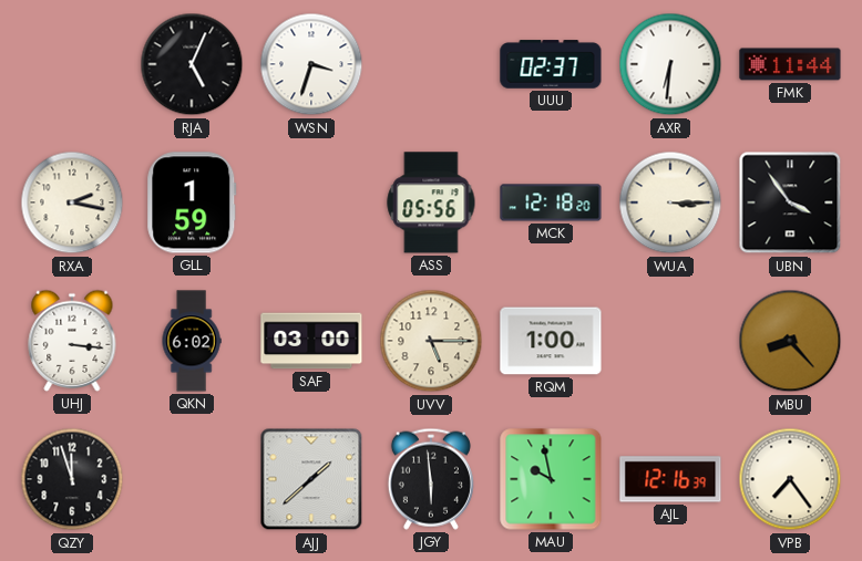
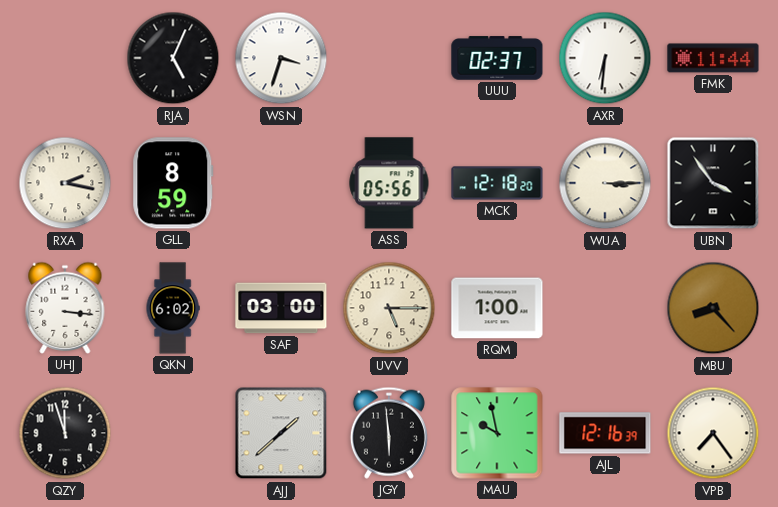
GLL: 1:59 -> 8:59
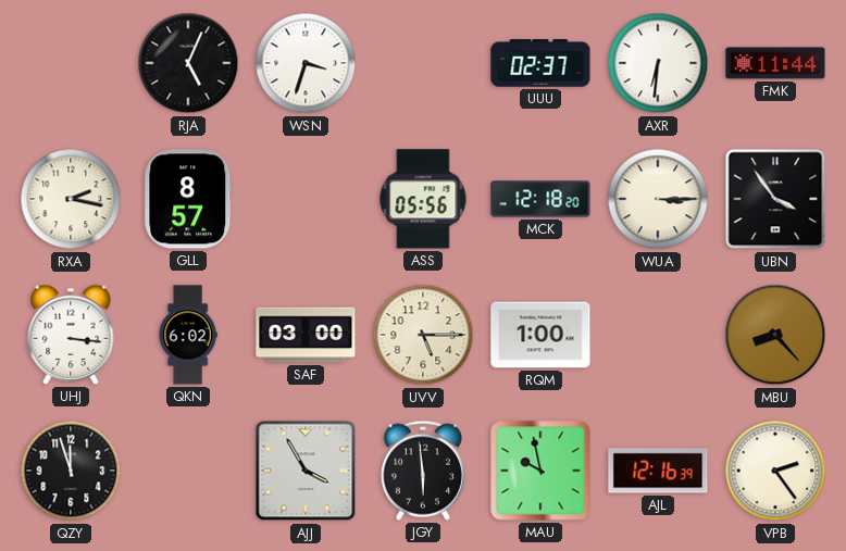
GLL: 8:59 -> 8:57
AJJ: 1:38 -> 3:55
VPB: 7:24 -> 2:24
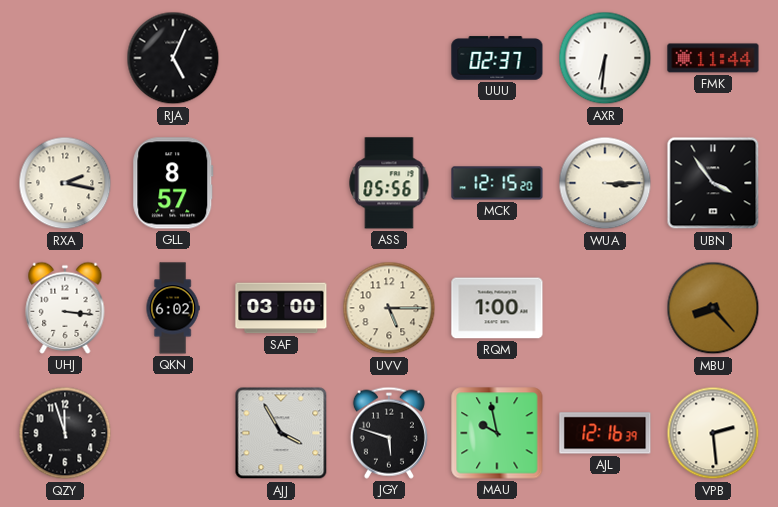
WSN: 3:33 -> none
MCK: 12:18 -> 12:15
JGY: 5:59 -> 5:48
VPB: 2:24 -> 2:29
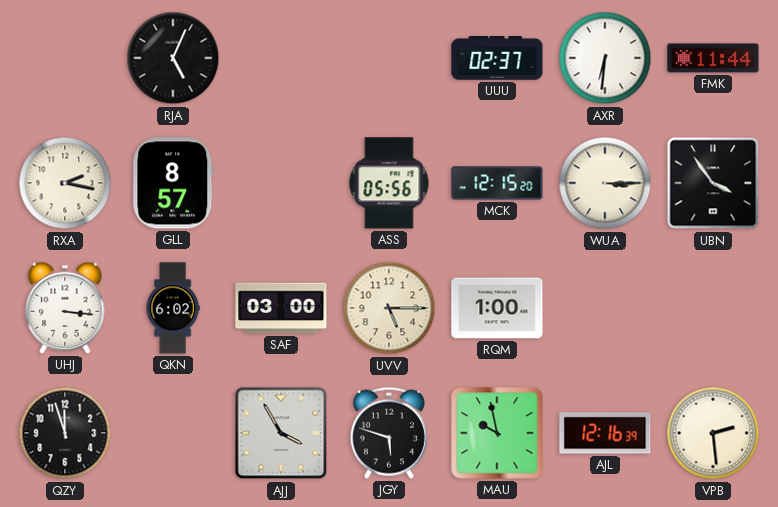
MBU: 8:23 -> none
